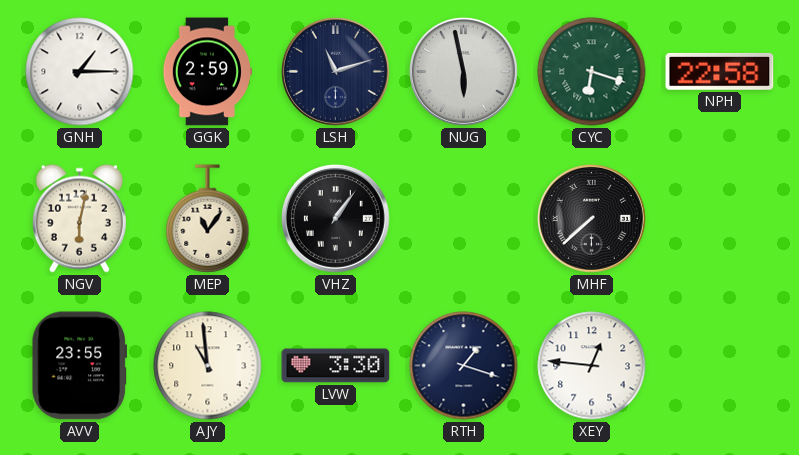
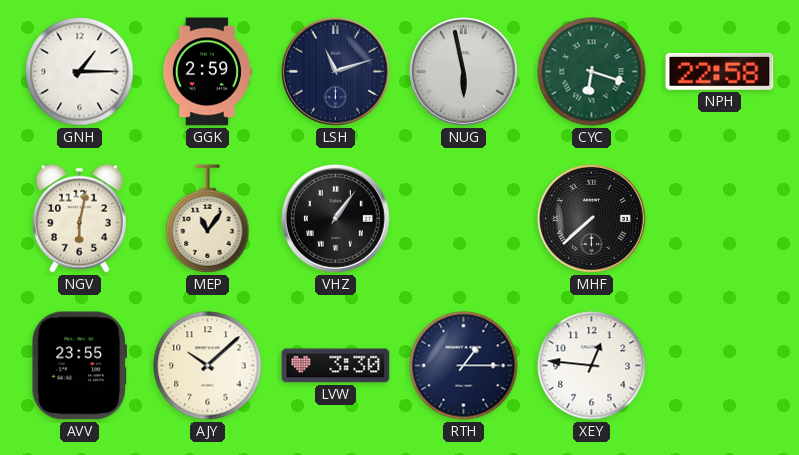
AJY: 10:59 -> 10:08
RTH: 1:18 -> 1:15
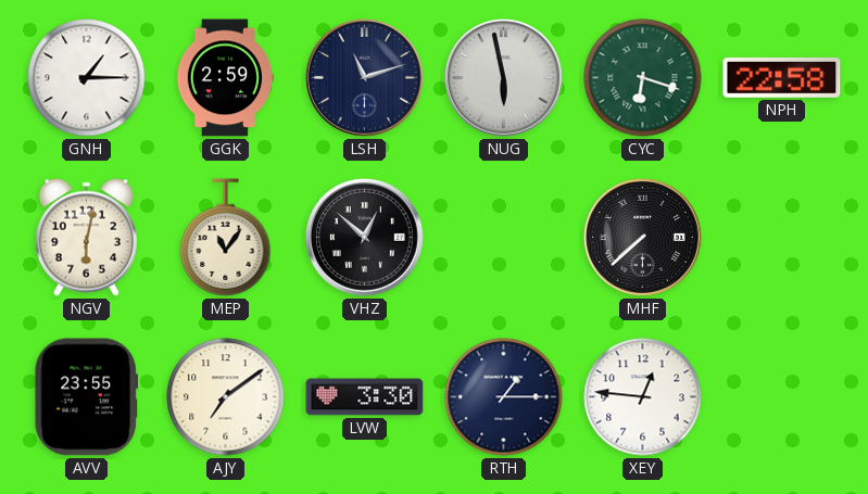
VHZ: 1:06 -> 12:52
AJY: 10:08 -> 7:09
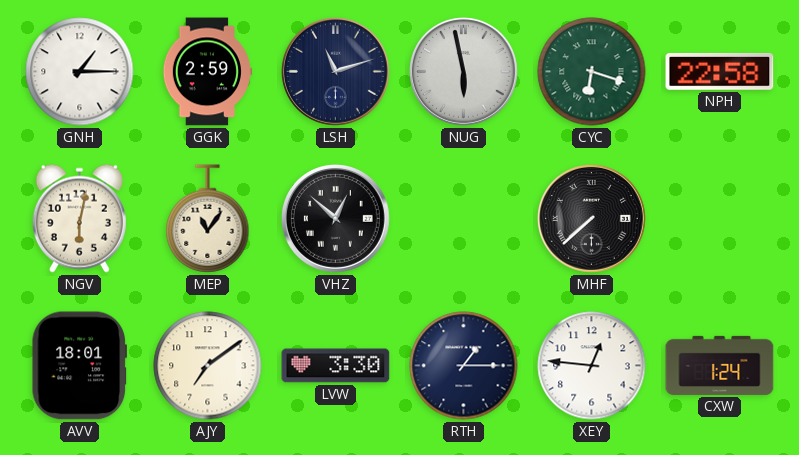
AVV: 23:55 -> 18:01
CXW: none -> 1:24
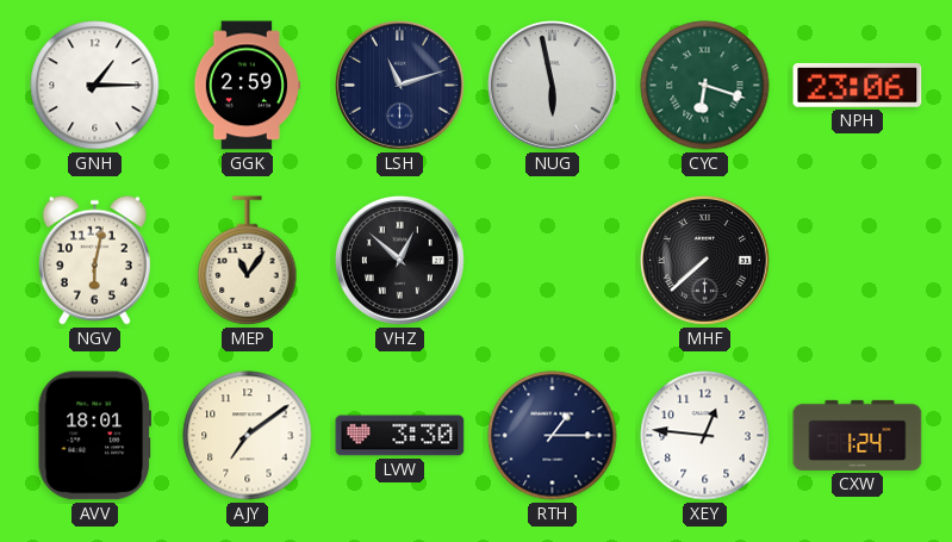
NPH: 22:58 -> 23:06
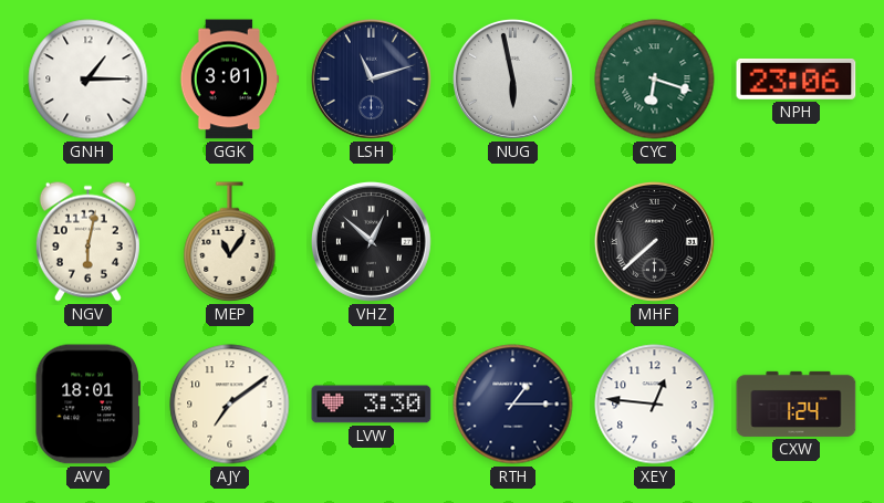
GGK: 2:59 -> 3:01
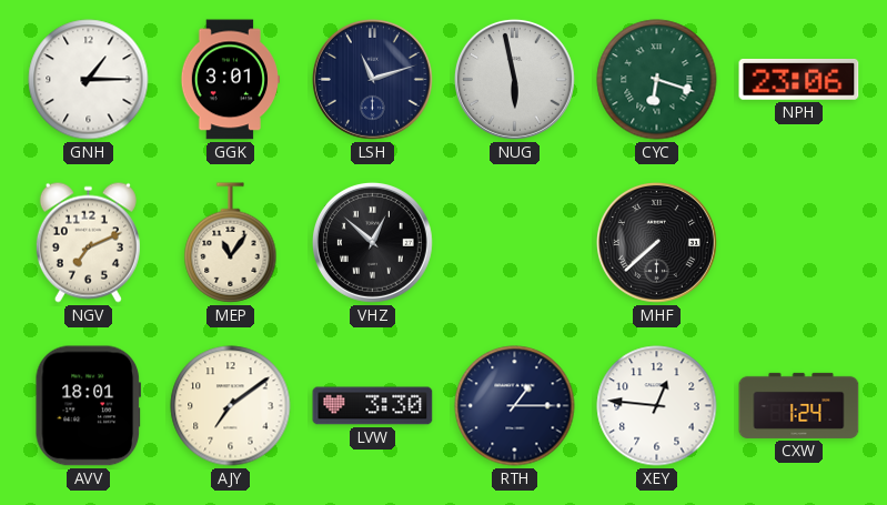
NGV: 6:02 -> 7:11
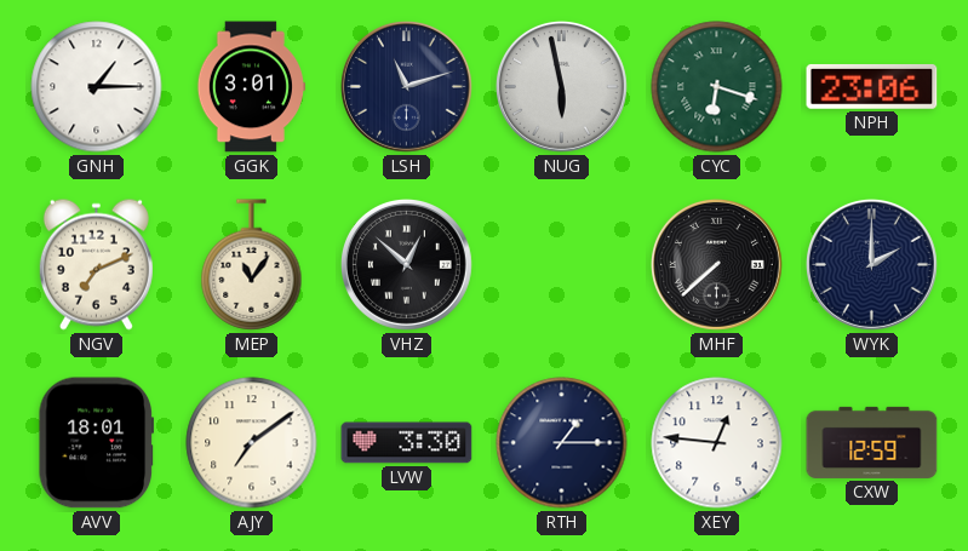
WYK: none -> 2:00
CXW: 1:24 -> 12:59
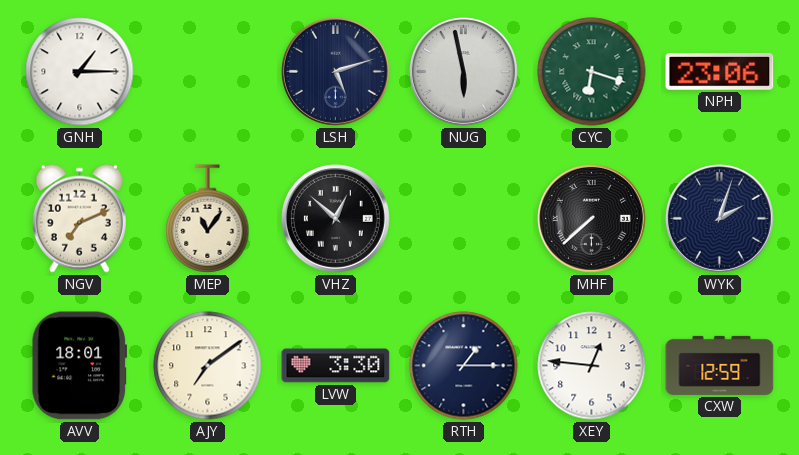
GGK: 3:01 -> none
LSH: 11:12 -> 5:12
WYK: 2:00 -> 2:03
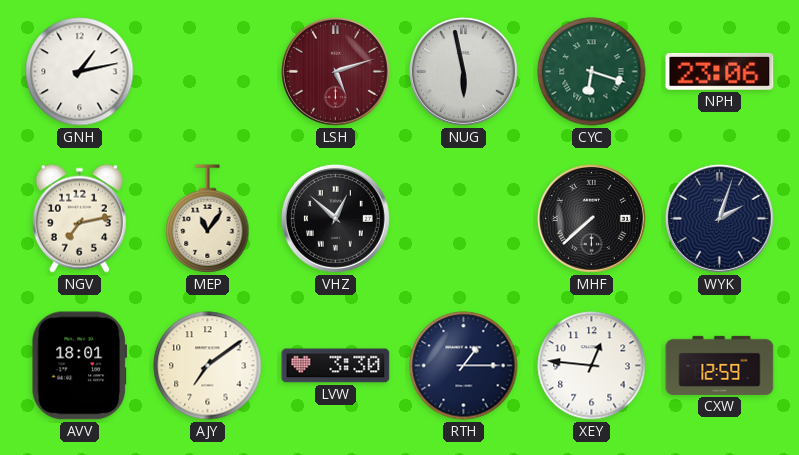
GNH: 1:15 -> 1:13
LSH dial: navy -> burgundy
NGV: 7:11 -> 7:13
